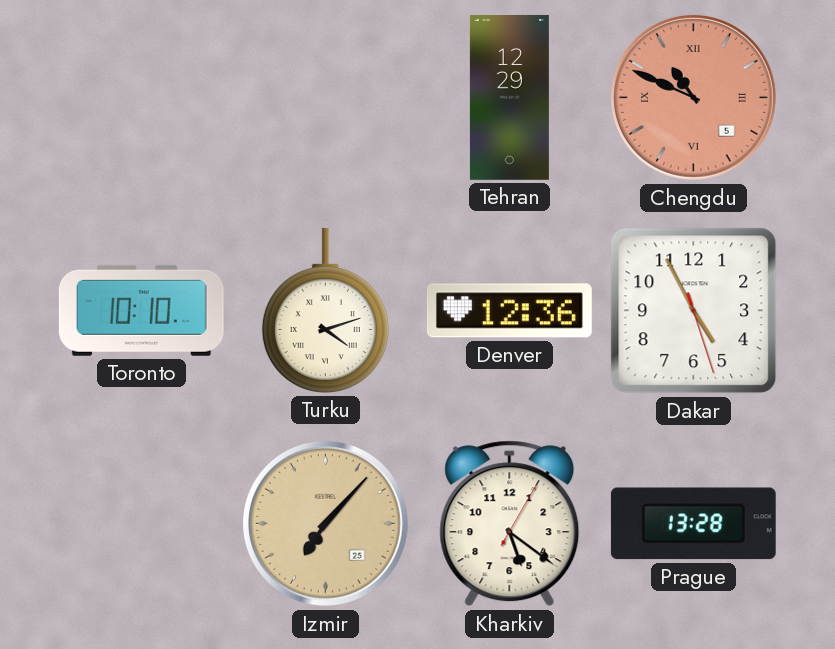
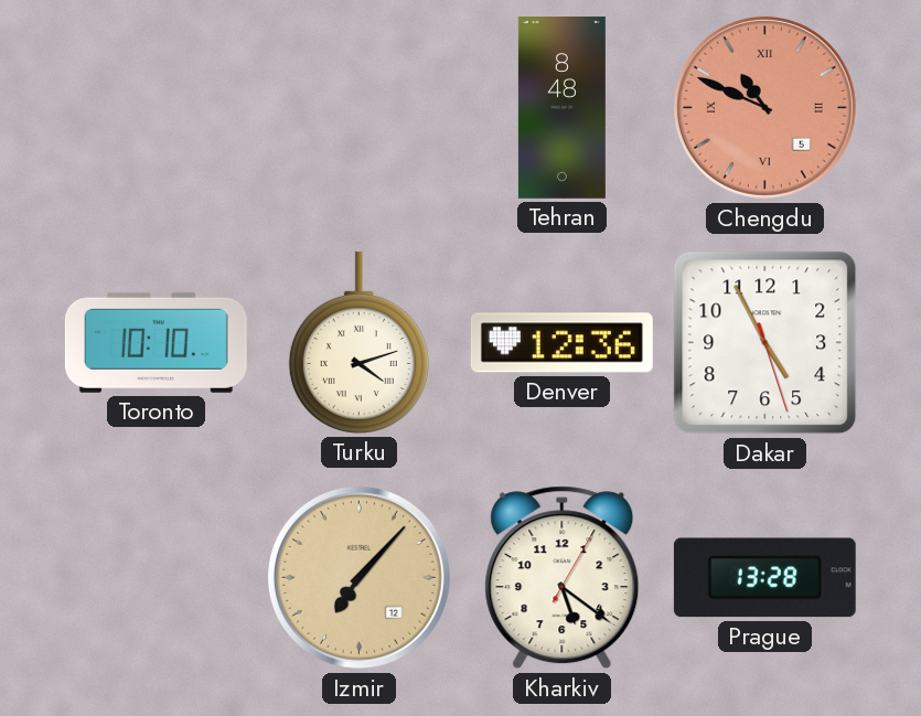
Tehran: 12:29 -> 8:48
Izmir date: 25 -> 12
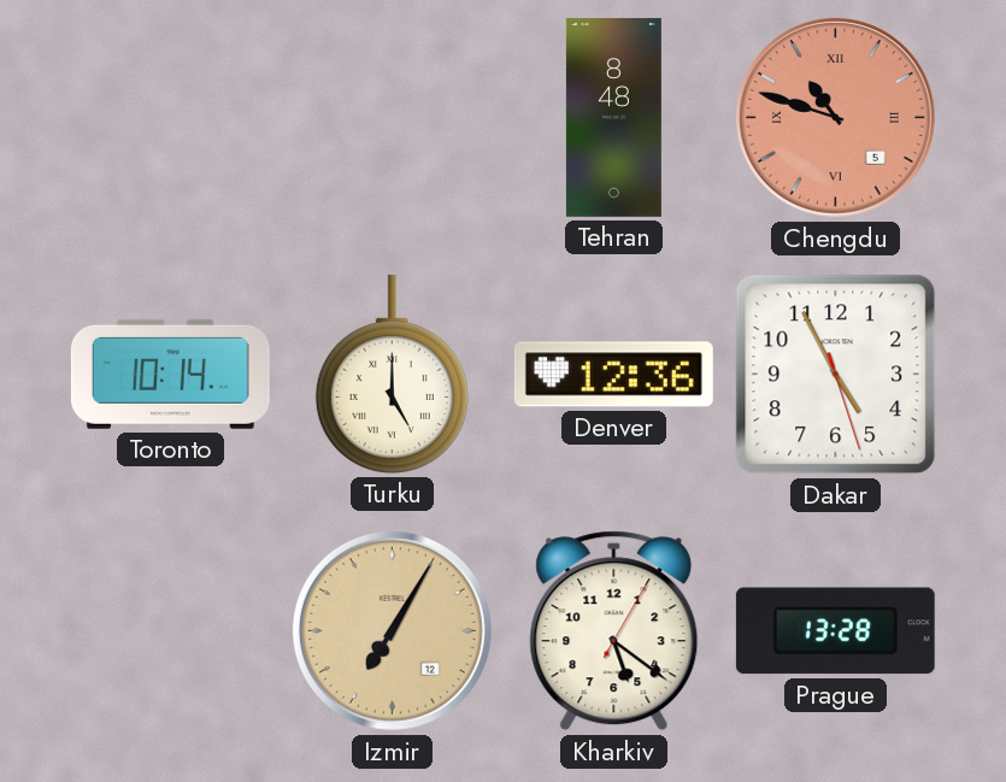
Chengdu: 10:49 -> 10:48
Toronto: 10:10 -> 10:14
Turku: 4:12 -> 5:00
Izmir: 7:07 -> 7:05
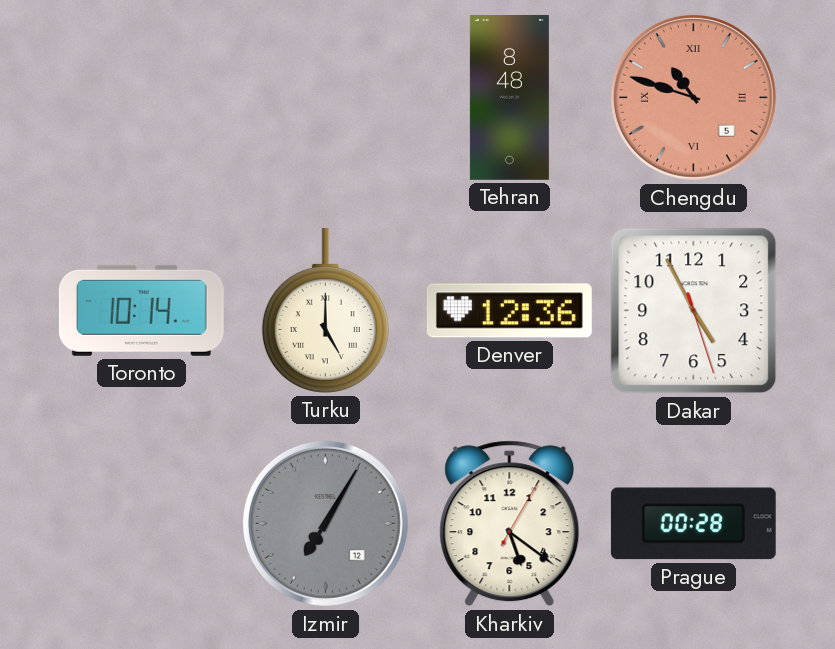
Izmir dial: champagne -> grey
Prague: 13:28 -> 00:28
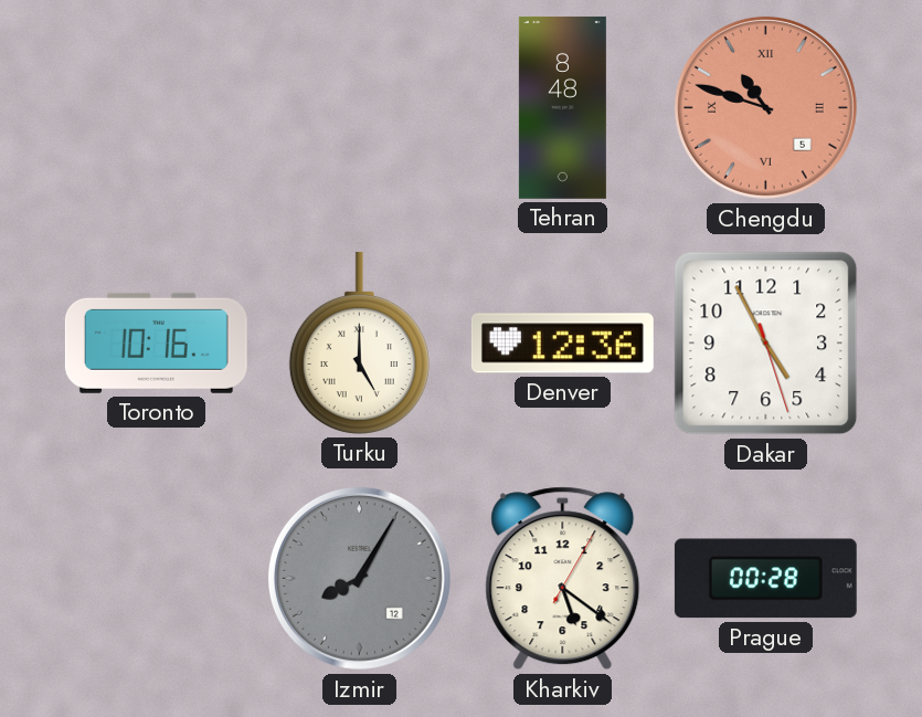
Toronto: 10:14 -> 10:16
Izmir: 7:05 -> 8:05
